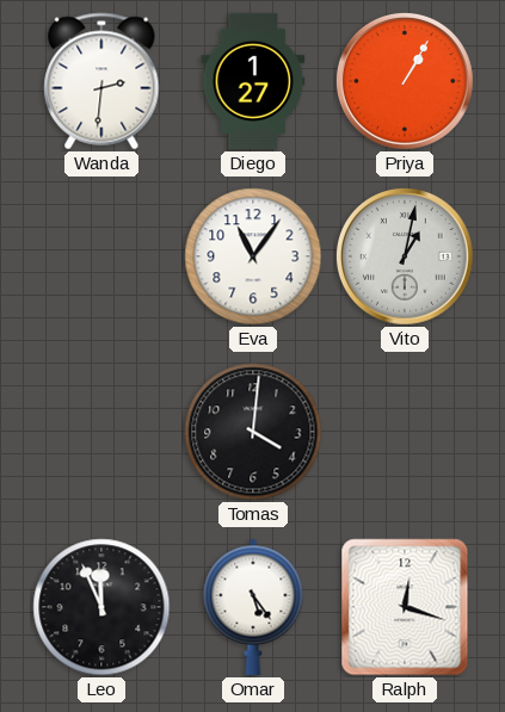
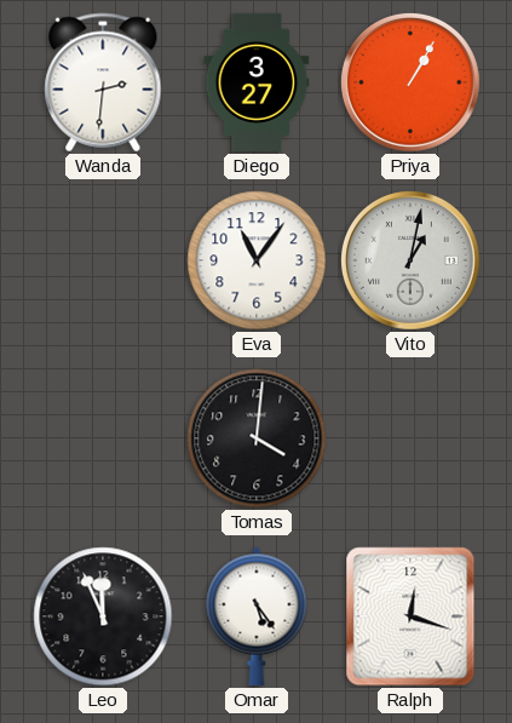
Diego: 1:27 -> 3:27
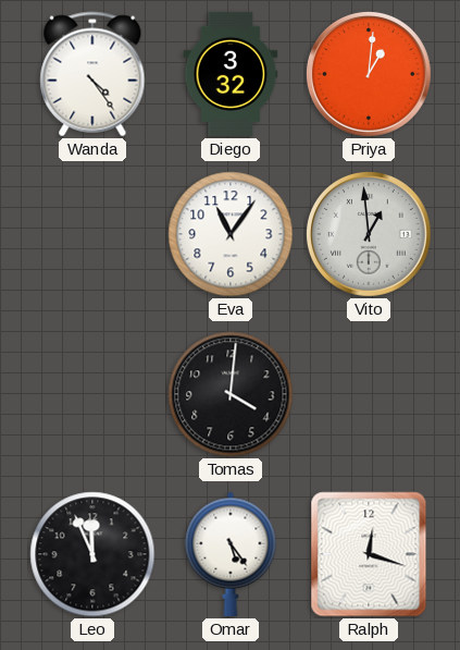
Wanda: 2:31 -> 4:24
Diego: 3:27 -> 3:32
Priya: 1:05 -> 1:01
Vito: 1:02 -> 12:59
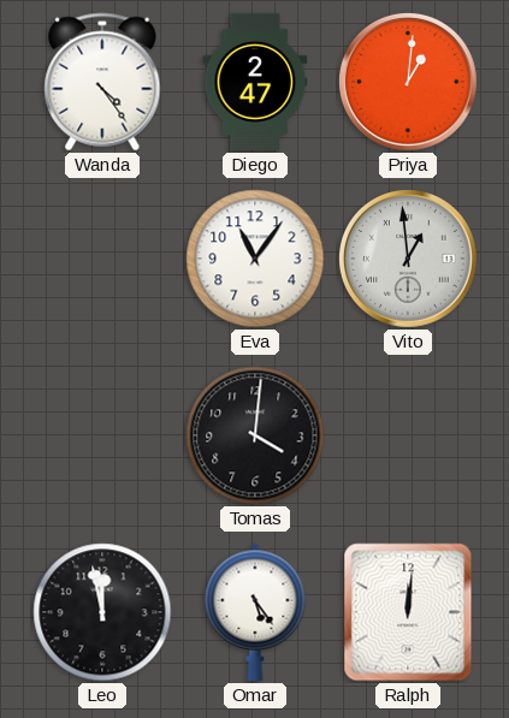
Diego: 3:32 -> 2:47
Leo: 11:56 -> 11:58
Ralph: 12:18 -> 12:01
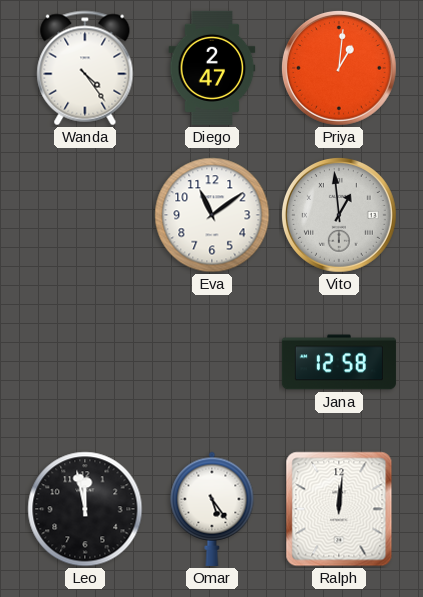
Eva: 11:06 -> 11:09
Tomas: 4:01 -> none
Jana: none -> 12:58
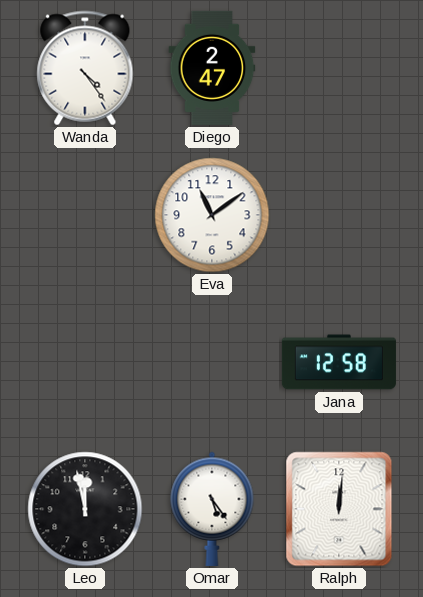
Priya: 1:01 -> none
Vito: 12:59 -> none
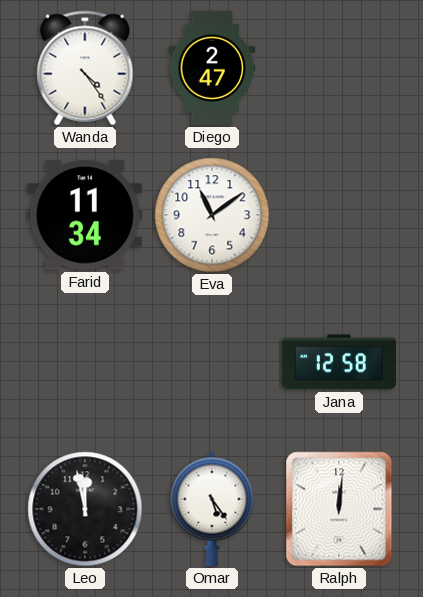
Farid: none -> 11:34
